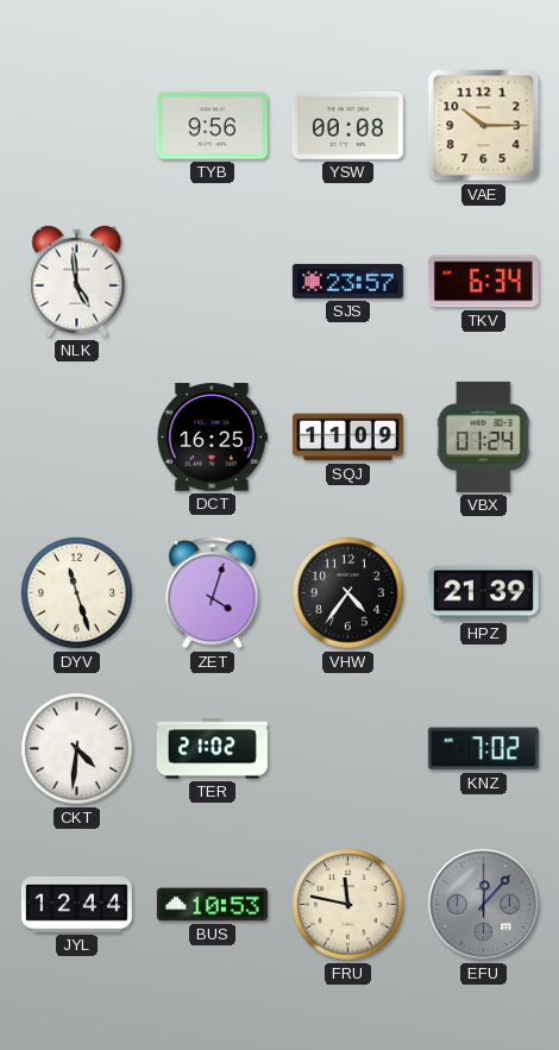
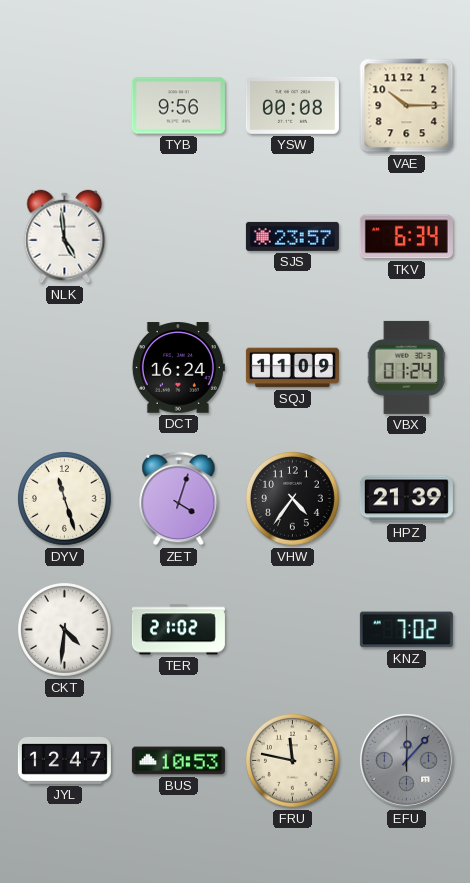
DCT: 16:25 -> 16:24
JYL: 12:44 -> 12:47
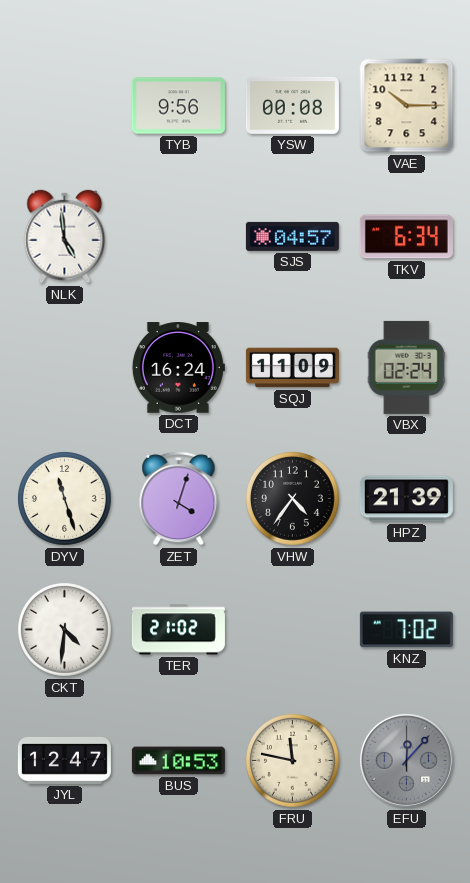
SJS: 23:57 -> 04:57
VBX: 01:24 -> 02:24
